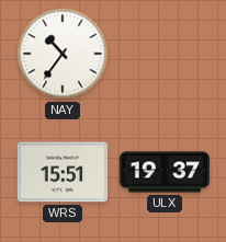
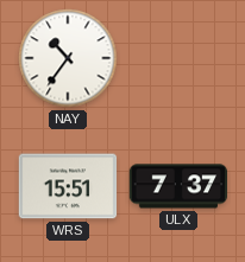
ULX: 19:37 -> 7:37
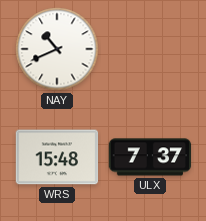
NAY: 10:36 -> 10:41
WRS: 15:51 -> 15:48
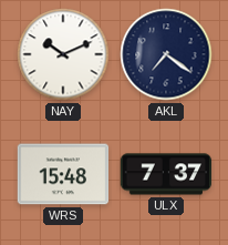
NAY: 10:41 -> 10:11
AKL: none -> 7:21
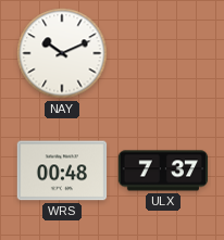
AKL: 7:21 -> none
WRS: 15:48 -> 00:48
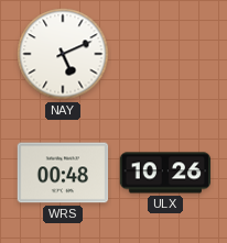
NAY: 10:11 -> 5:11
ULX: 7:37 -> 10:26
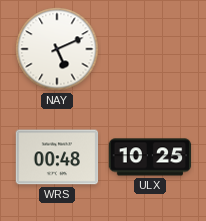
ULX: 10:26 -> 10:25
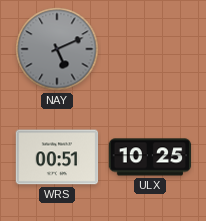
NAY dial: white -> grey
WRS: 00:48 -> 00:51
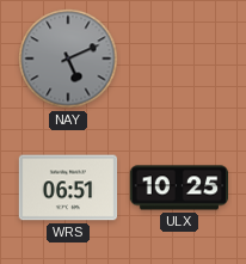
WRS: 00:51 -> 06:51
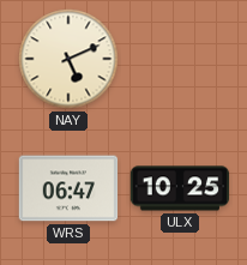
NAY dial: grey -> cream
WRS: 06:51 -> 06:47
